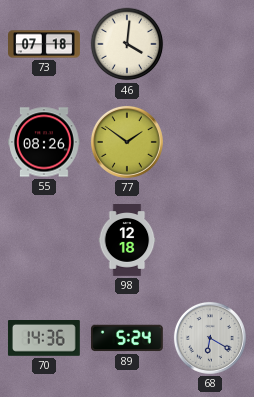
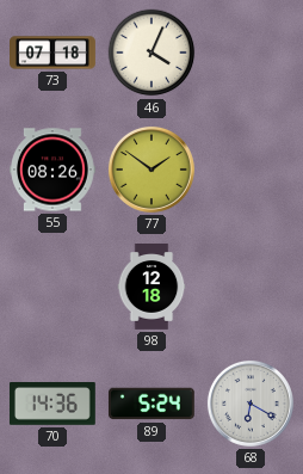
46: 4:01 -> 4:04
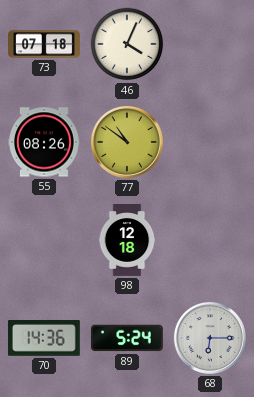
77: 1:51 -> 10:51
68: 6:20 -> 6:15
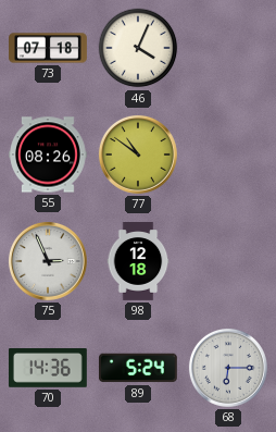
75: none -> 2:56
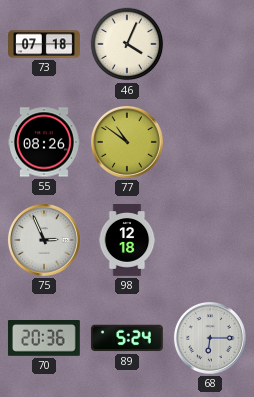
70: 14:36 -> 20:36
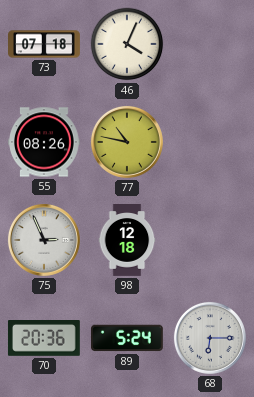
77: 10:51 -> 10:47
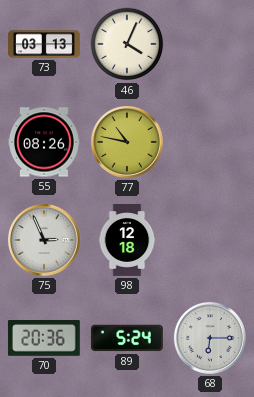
73: 07:18 -> 03:13
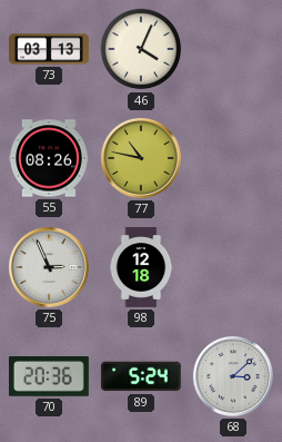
68: 6:15 -> 3:08
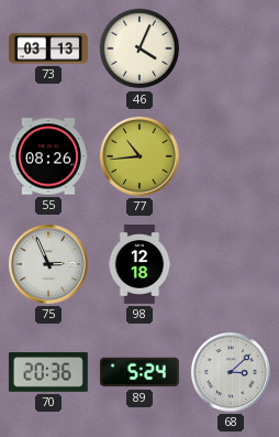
77: 10:47 -> 10:44
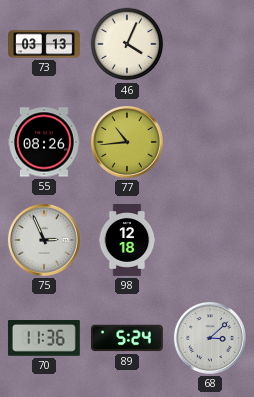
70: 20:36 -> 11:36
